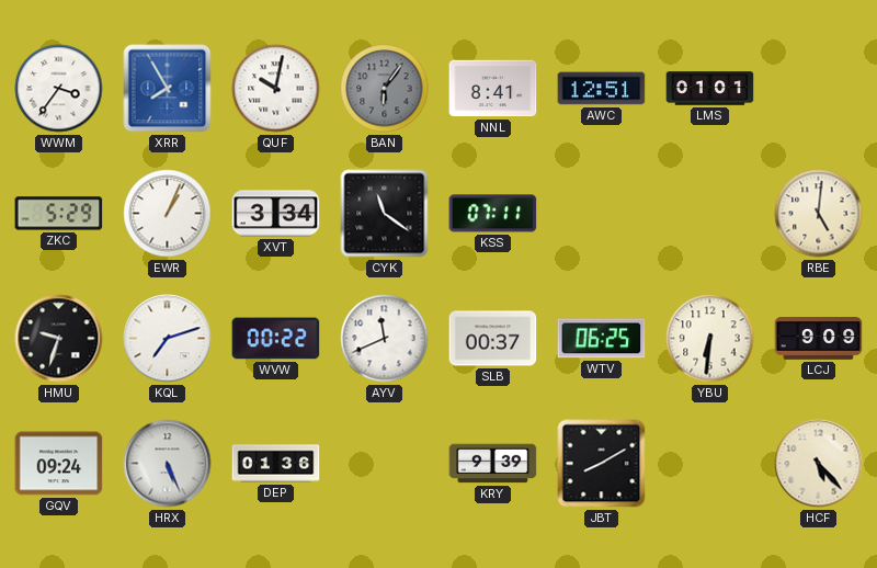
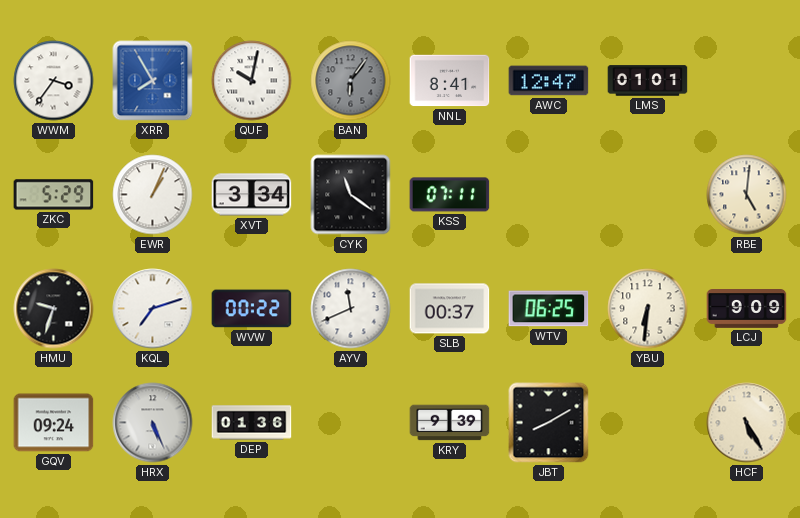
AWC: 12:51 -> 12:47
HCF: 5:23 -> 5:25
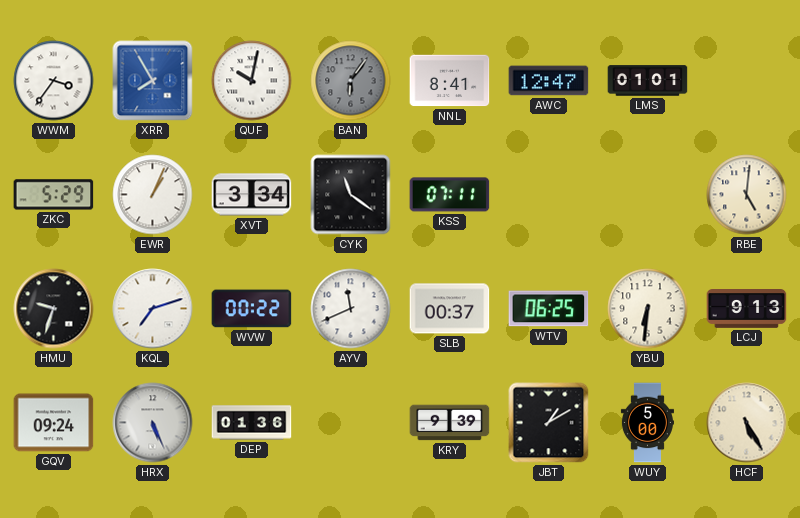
LCJ: 9:09 -> 9:13
JBT: 8:10 -> 1:10
WUY: none -> 5:00
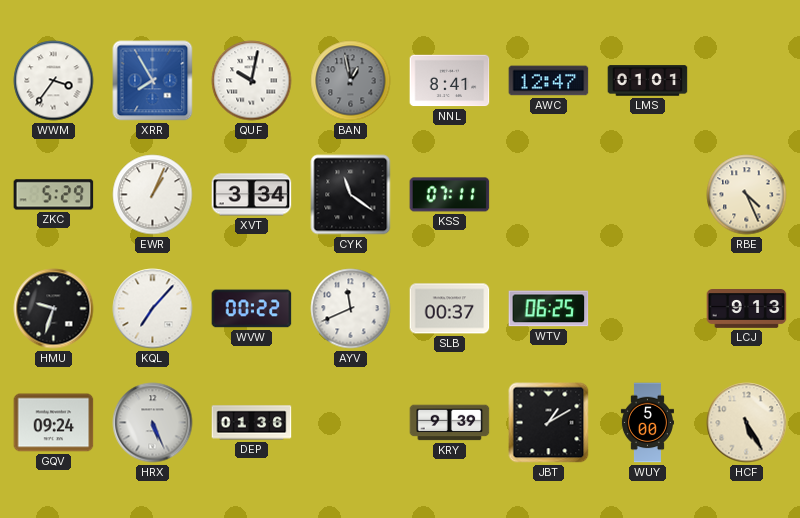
BAN: 6:06 -> 12:58
RBE: 5:01 -> 4:26
KQL: 7:12 -> 7:07
YBU: 6:31 -> none
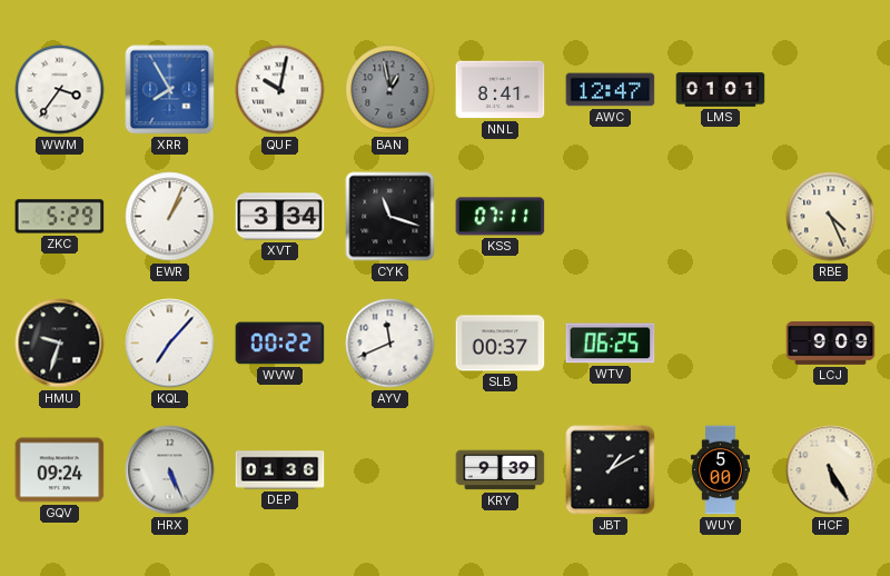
CYK: 11:21 -> 11:18
LCJ: 9:13 -> 9:09
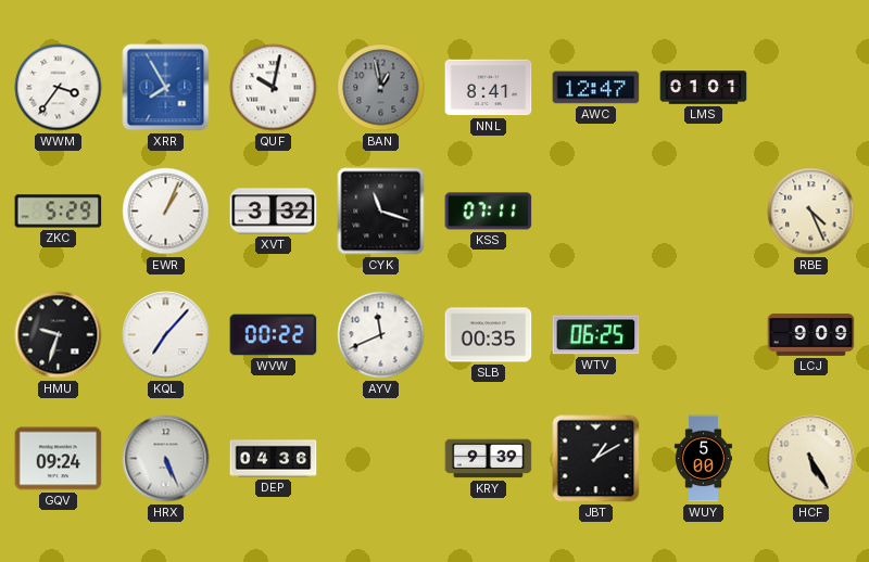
XVT: 3:34 -> 3:32
SLB: 00:37 -> 00:35
DEP: 01:36 -> 04:36
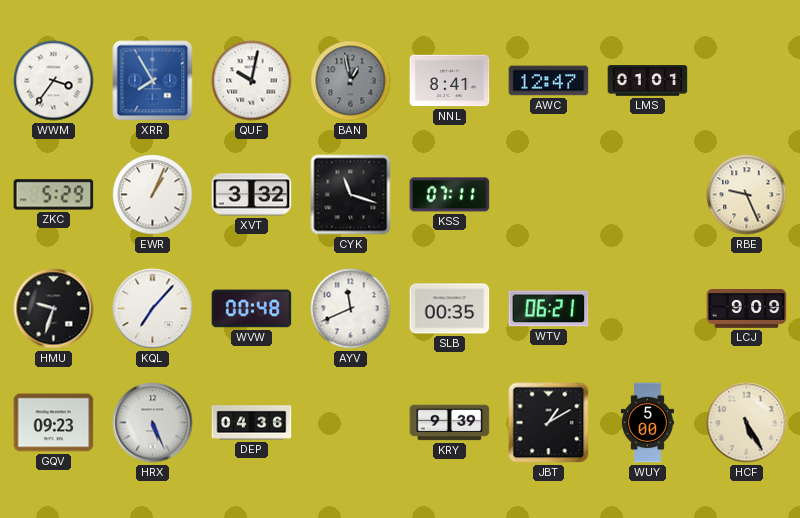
RBE: 4:26 -> 9:26
WVW: 00:22 -> 00:48
WTV: 06:25 -> 06:21
GQV: 09:24 -> 09:23
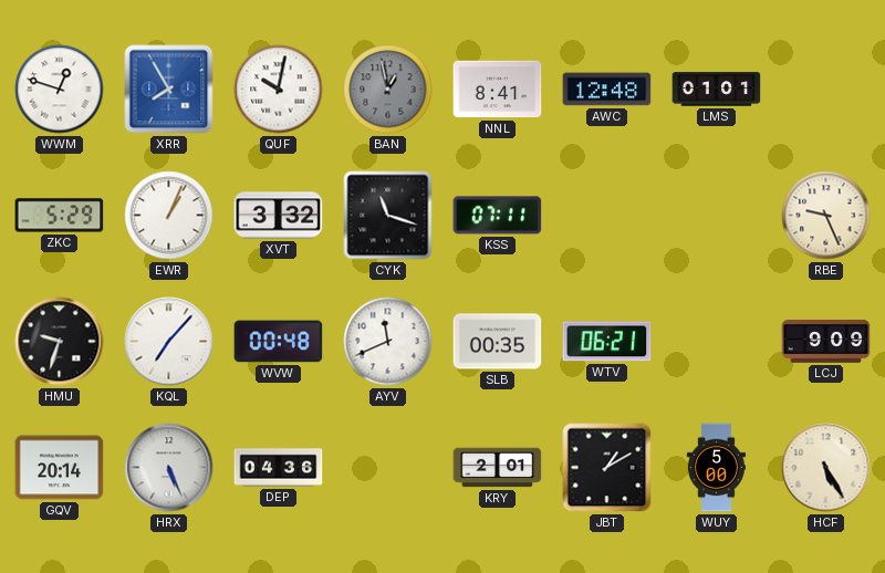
WWM: 3:36 -> 12:48
AWC: 12:47 -> 12:48
GQV: 09:23 -> 20:14
KRY: 9:39 -> 2:01
